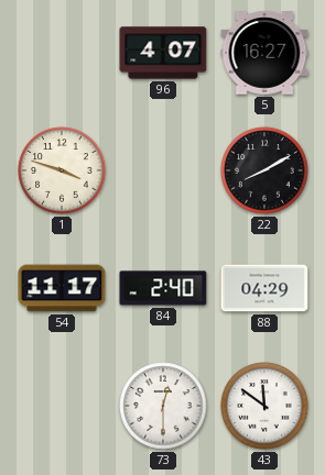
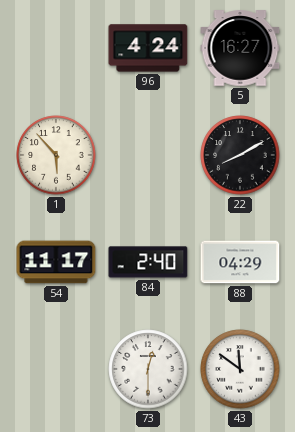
96: 4:07 -> 4:24
1: 3:48 -> 5:53
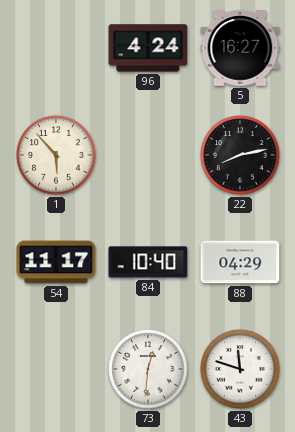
22: 8:10 -> 8:13
84: 2:40 -> 10:40
73: 12:30 -> 12:31
43: 11:51 -> 11:48
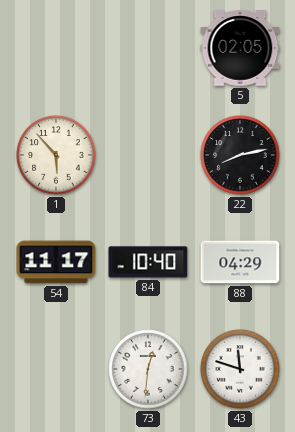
96: 4:24 -> none
5: 16:27 -> 02:05
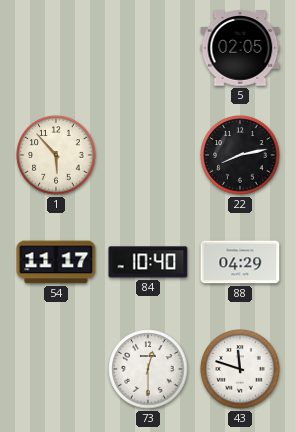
73: 12:31 -> 12:30
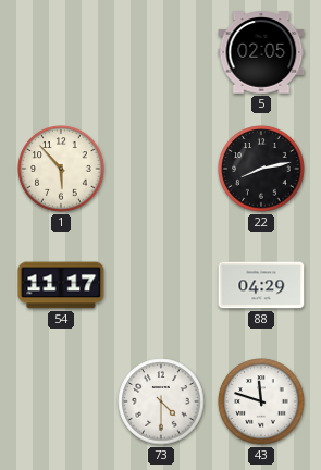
84: 10:40 -> none
73: 12:30 -> 4:30
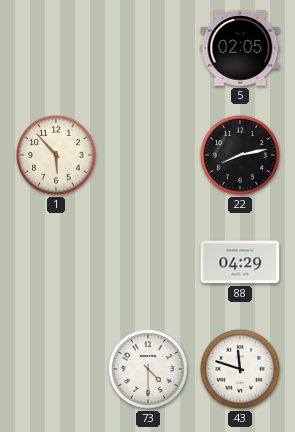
54: 11:17 -> none
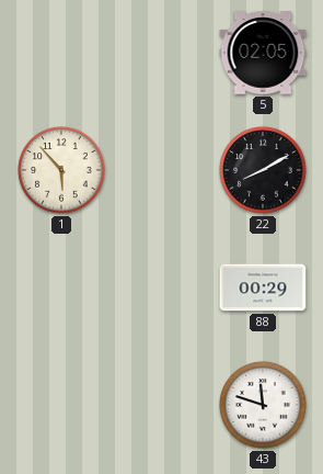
22: 8:13 -> 8:10
88: 04:29 -> 00:29
73: 4:30 -> none
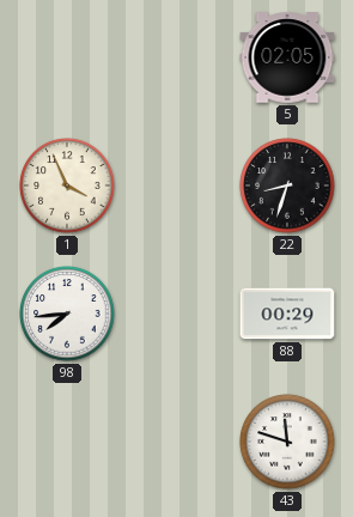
1: 5:53 -> 3:56
22: 8:10 -> 8:33
98: none -> 7:44
